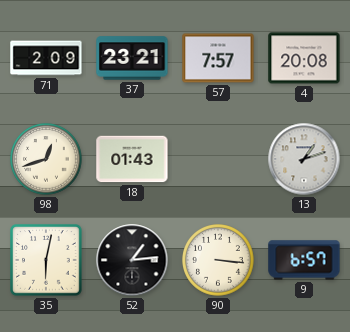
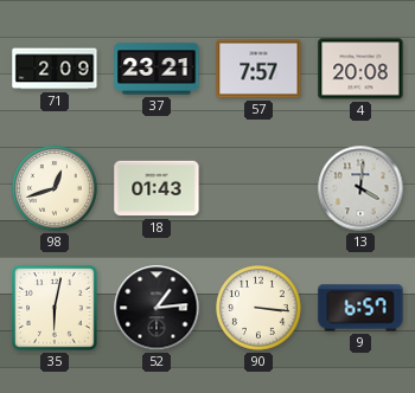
13: 1:12 -> 4:01
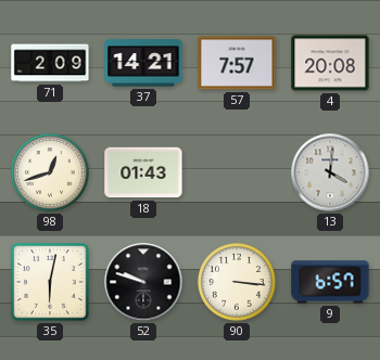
37: 23:21 -> 14:21
52: 1:14 -> 9:48
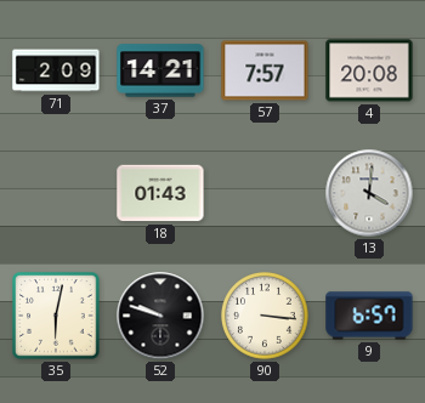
98: 12:42 -> none
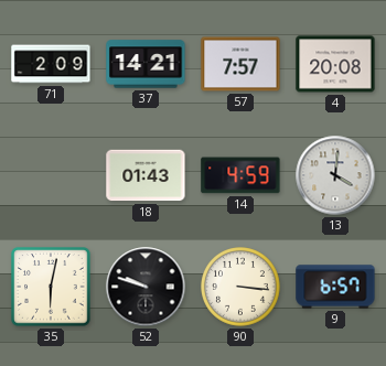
14: none -> 4:59
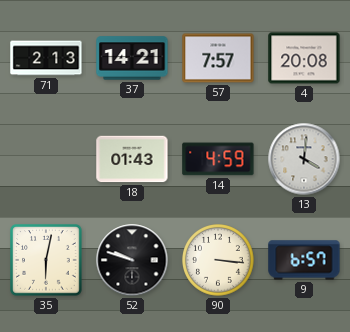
71: 2:09 -> 2:13
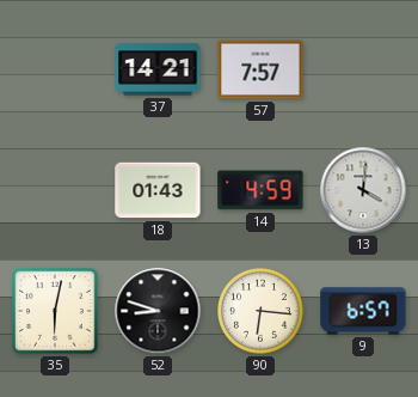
71: 2:13 -> none
4: 20:08 -> none
52: 9:48 -> 8:48
90: 3:16 -> 6:16
